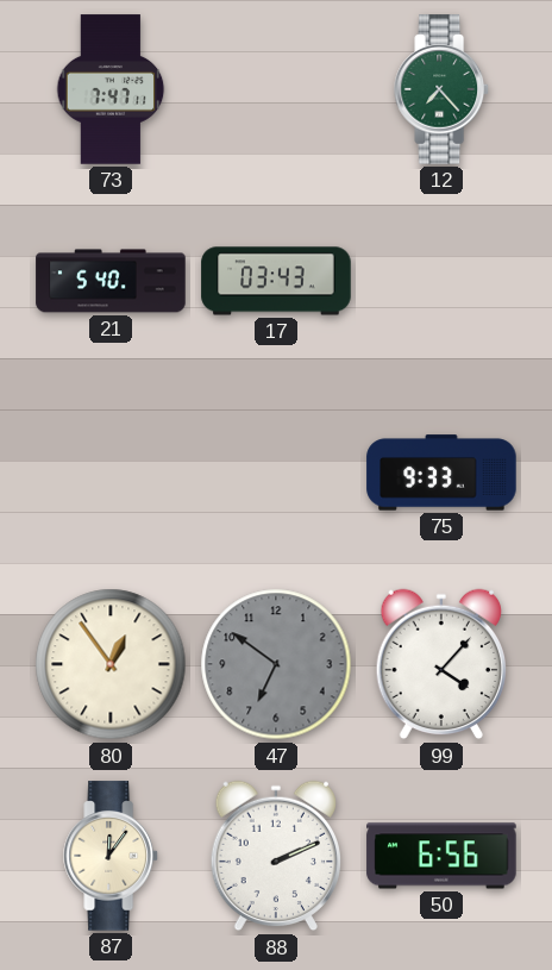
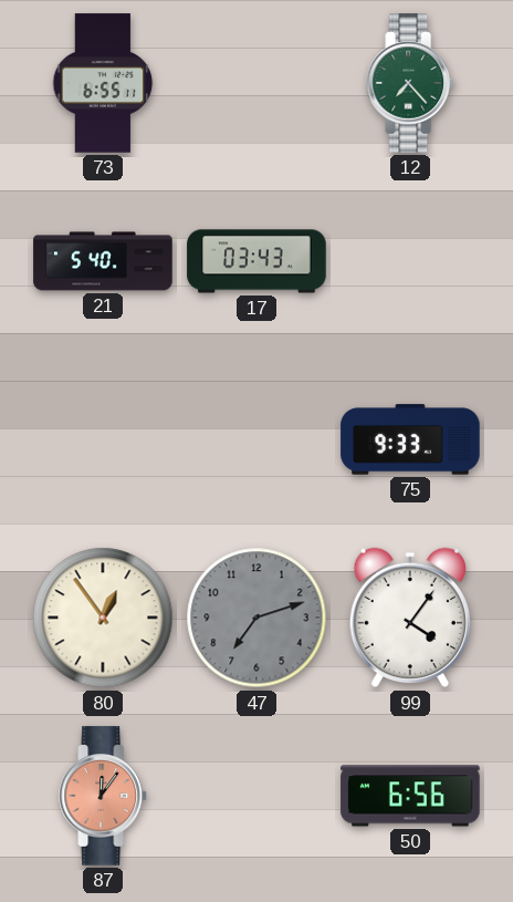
73: 7:47 -> 6:55
47: 6:51 -> 7:12
99: 4:07 -> 4:06
87 dial: cream -> salmon
88: 2:11 -> none
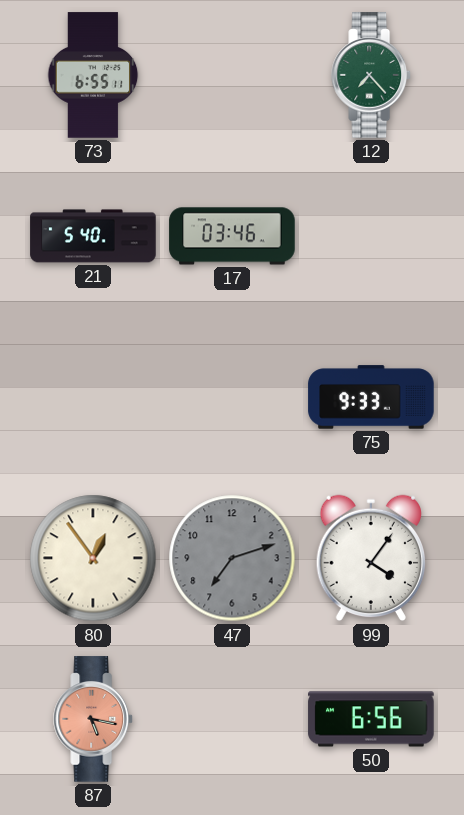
17: 03:43 -> 03:46
87: 12:06 -> 5:17
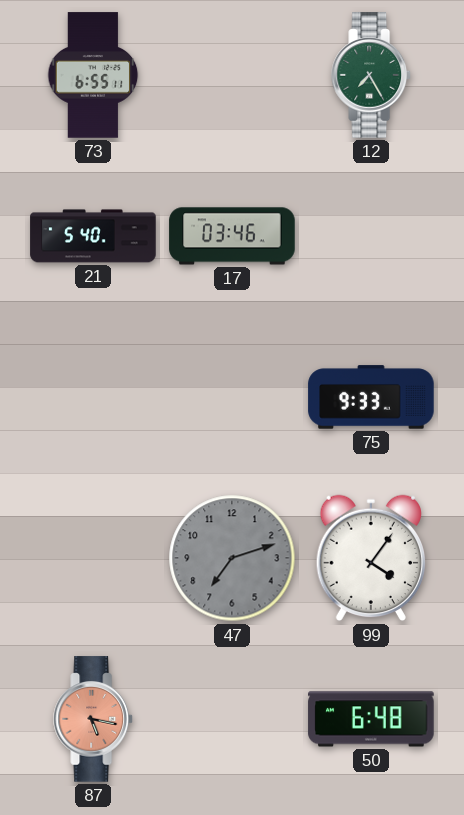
12: 7:23 -> 7:25
80: 12:54 -> none
50: 6:56 -> 6:48
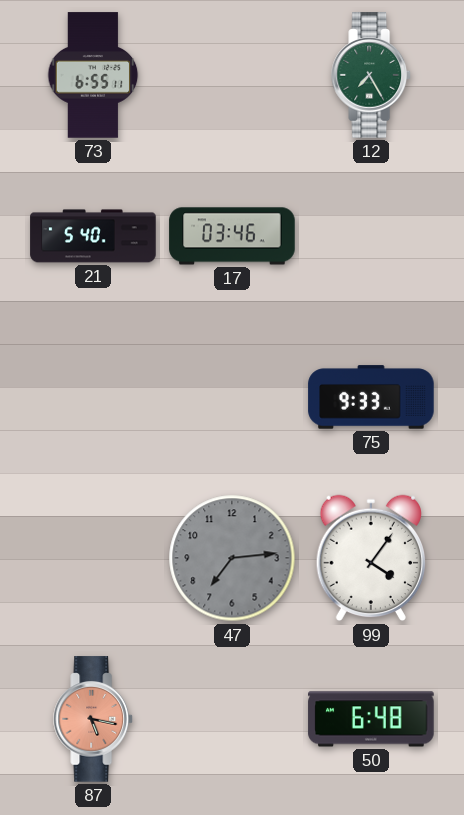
47: 7:12 -> 7:14
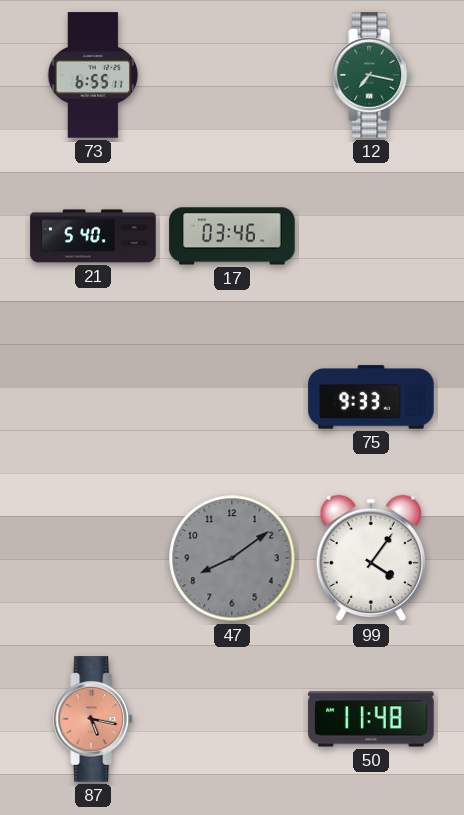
12: 7:25 -> 7:17
47: 7:14 -> 8:09
50: 6:48 -> 11:48
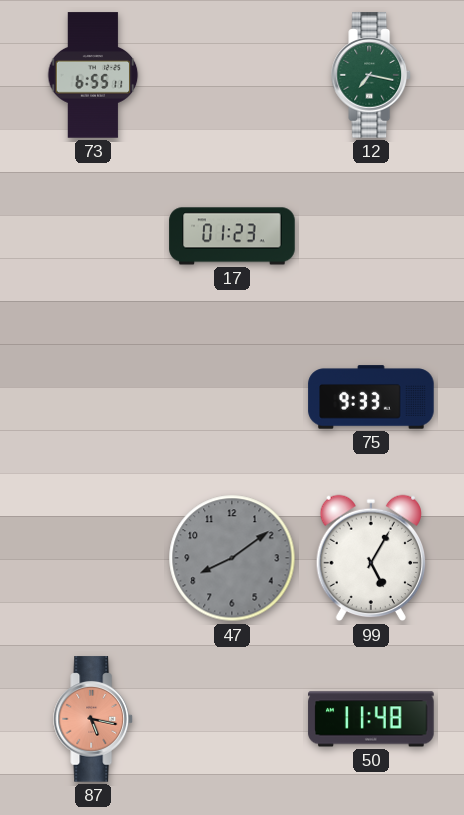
21: 5:40 -> none
17: 03:46 -> 01:23
99: 4:06 -> 5:05
